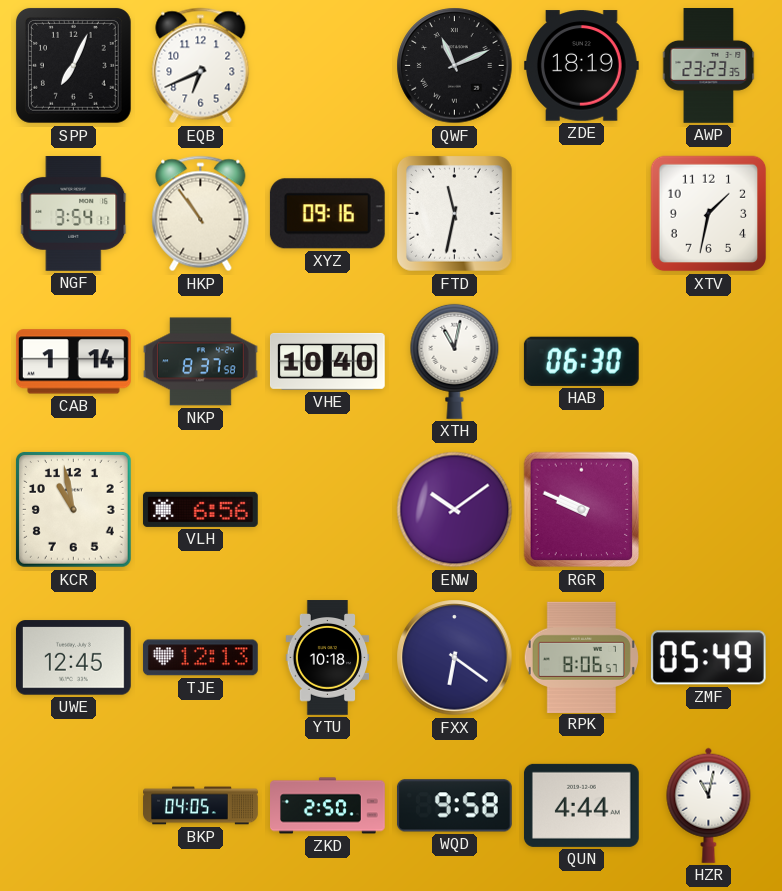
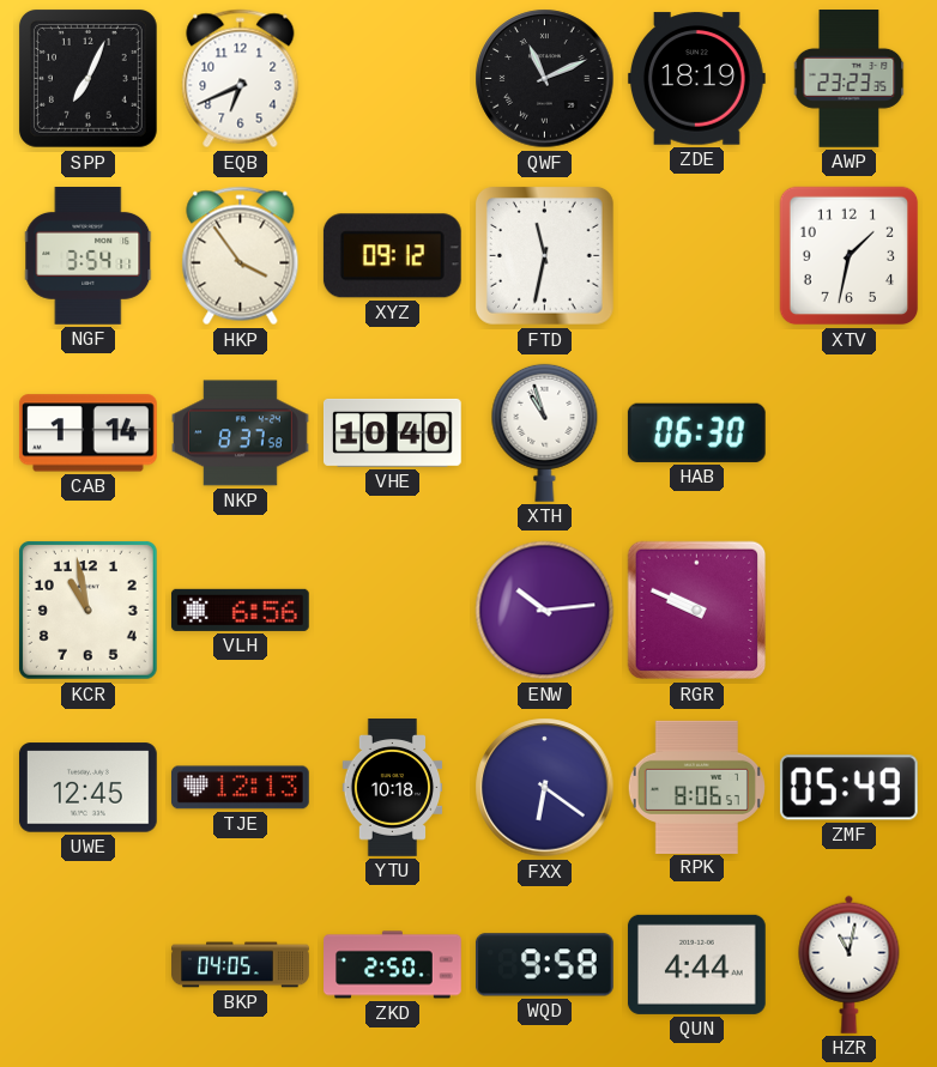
HKP: 10:54 -> 3:54
XYZ: 09:16 -> 09:12
XTH: 11:02 -> 10:57
ENW: 10:09 -> 10:14
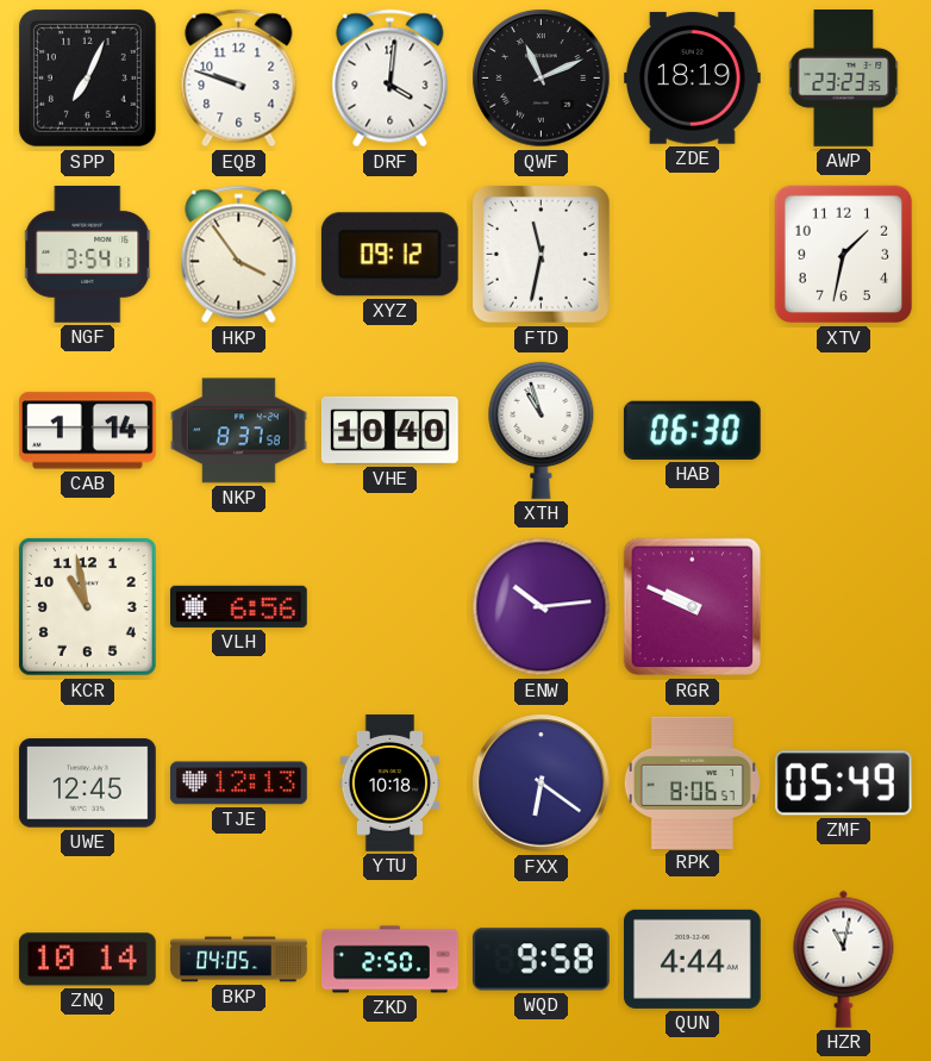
EQB: 6:41 -> 9:48
DRF: none -> 4:01
ZNQ: none -> 10:14
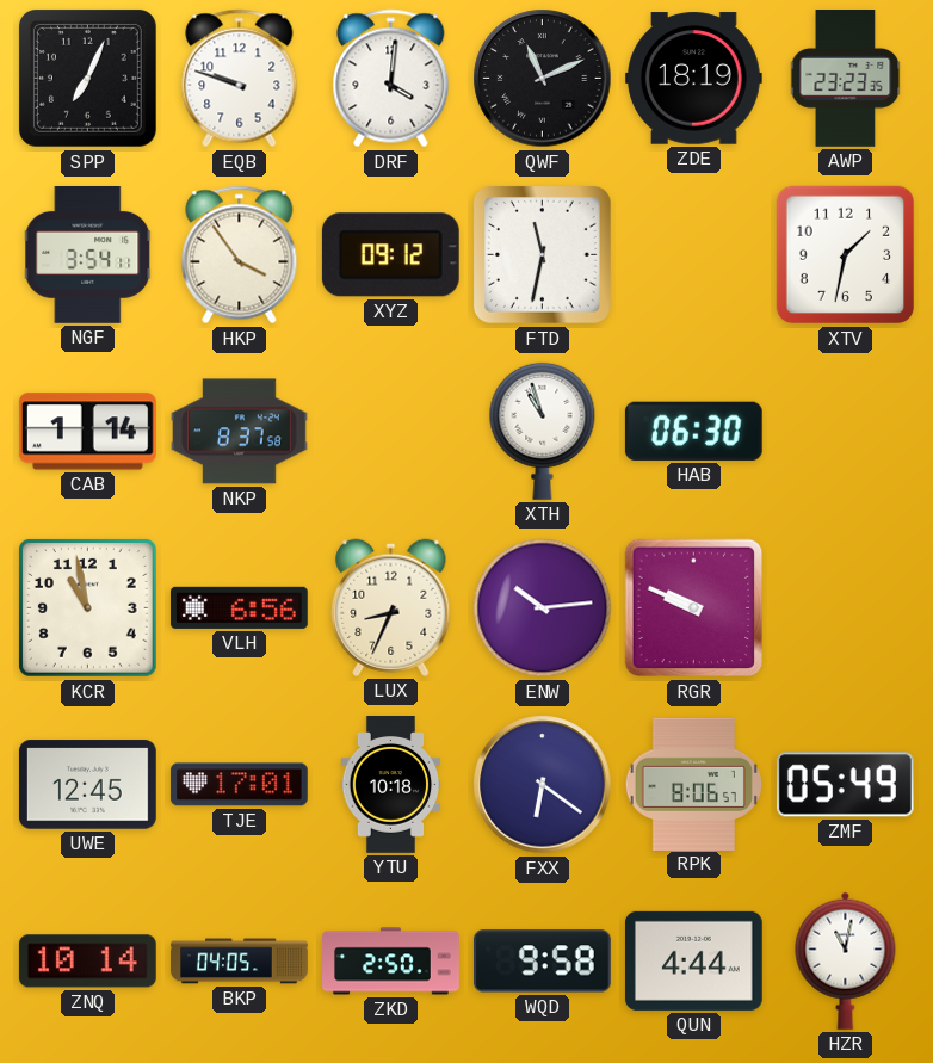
VHE: 10:40 -> none
LUX: none -> 8:34
TJE: 12:13 -> 17:01
